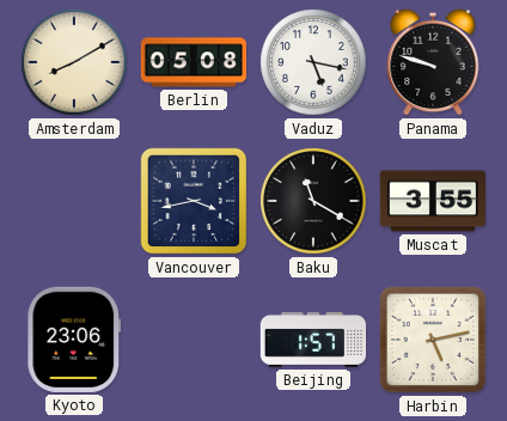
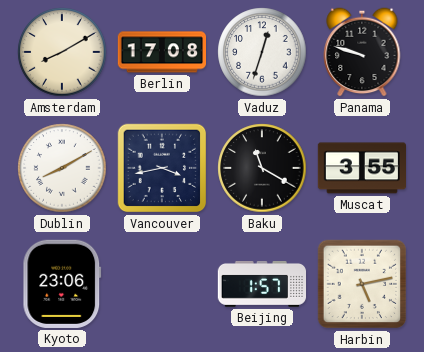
Berlin: 05:08 -> 17:08
Vaduz: 5:17 -> 12:33
Dublin: none -> 8:10
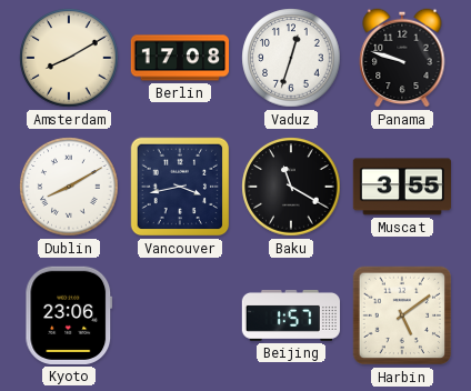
Harbin: 5:13 -> 5:09
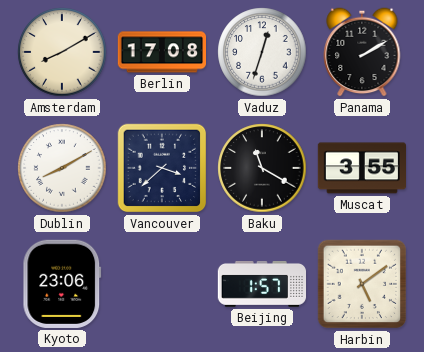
Panama: 9:48 -> 2:10
Vancouver: 3:43 -> 3:38
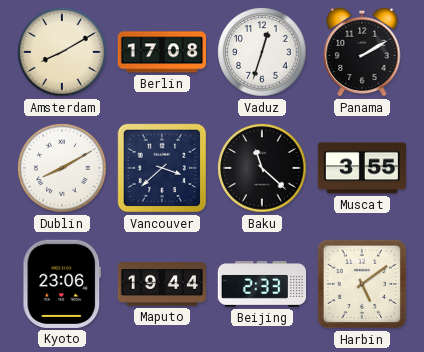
Baku: 11:20 -> 11:22
Maputo: none -> 19:44
Beijing: 1:57 -> 2:33
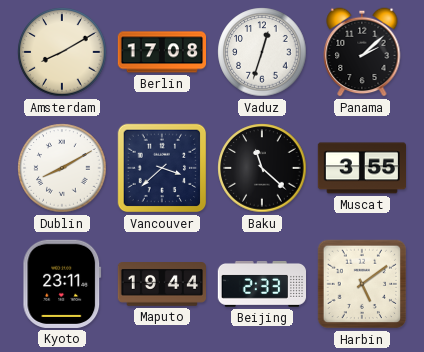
Panama: 2:10 -> 2:08
Kyoto: 23:06 -> 23:11
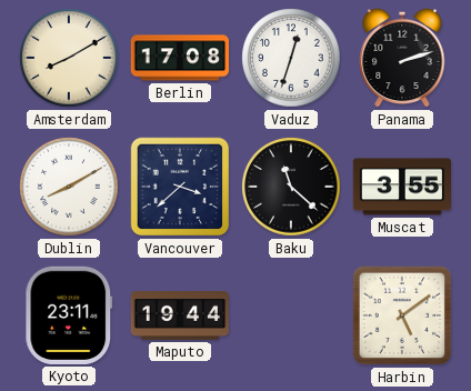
Panama: 2:08 -> 2:12
Beijing: 2:33 -> none
